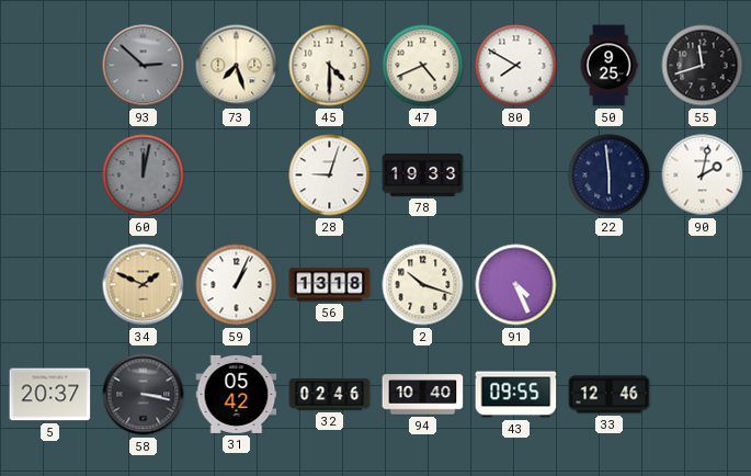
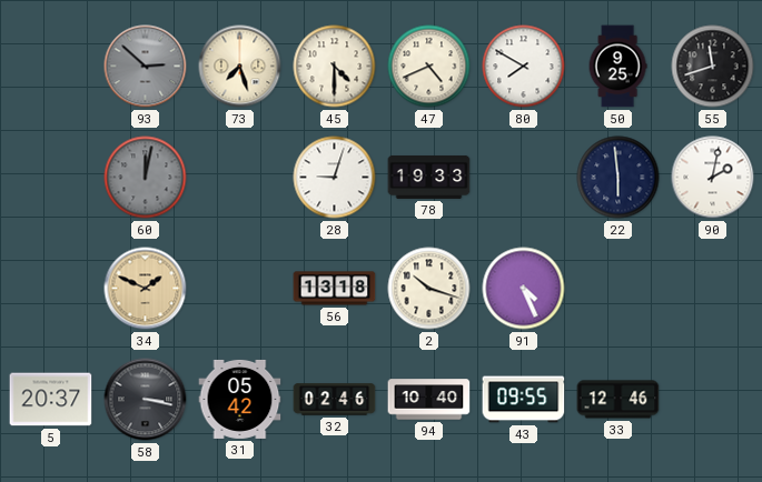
59: 1:04 -> none
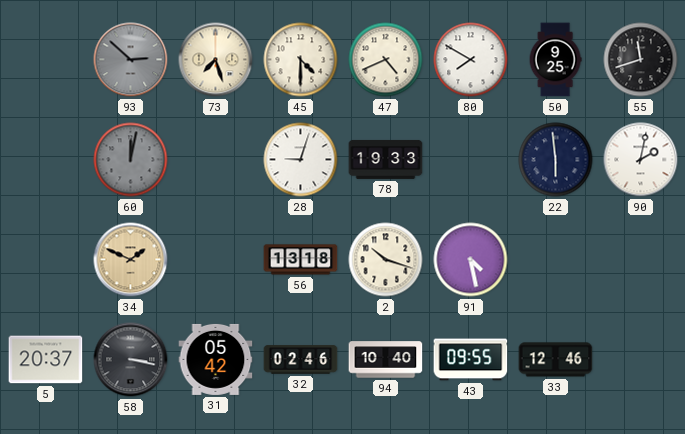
91: 4:26 -> 4:28
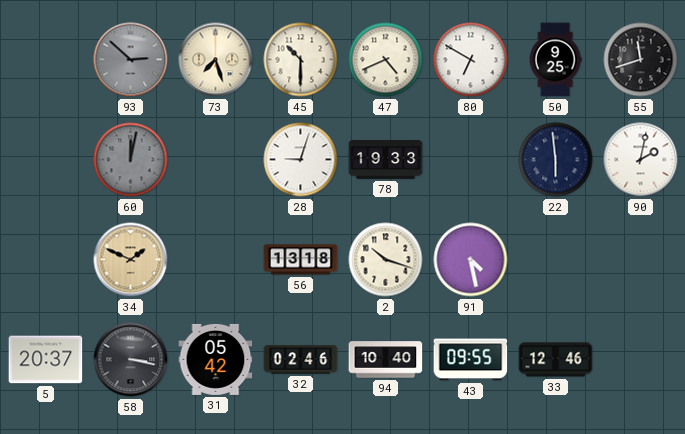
45: 4:30 -> 10:30
80: 7:50 -> 6:50
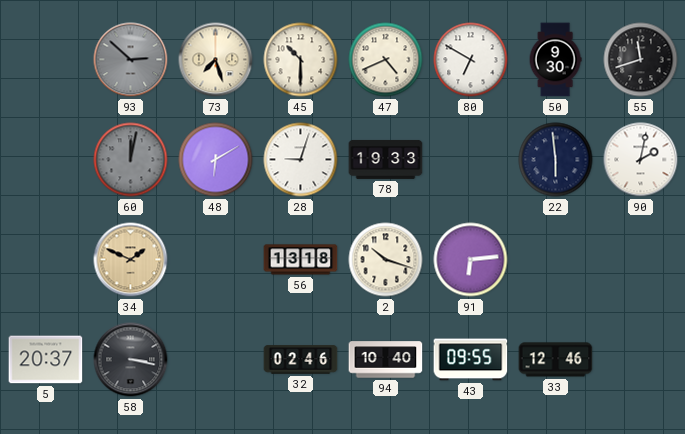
50: 9:25 -> 9:30
48: none -> 6:10
91: 4:28 -> 6:14
31: 05:42 -> none
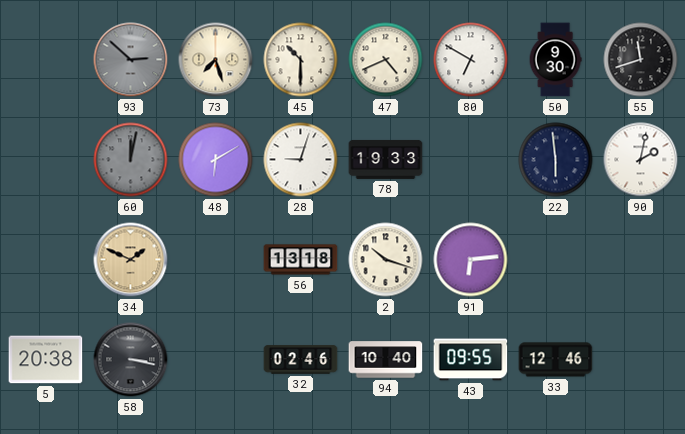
5: 20:37 -> 20:38
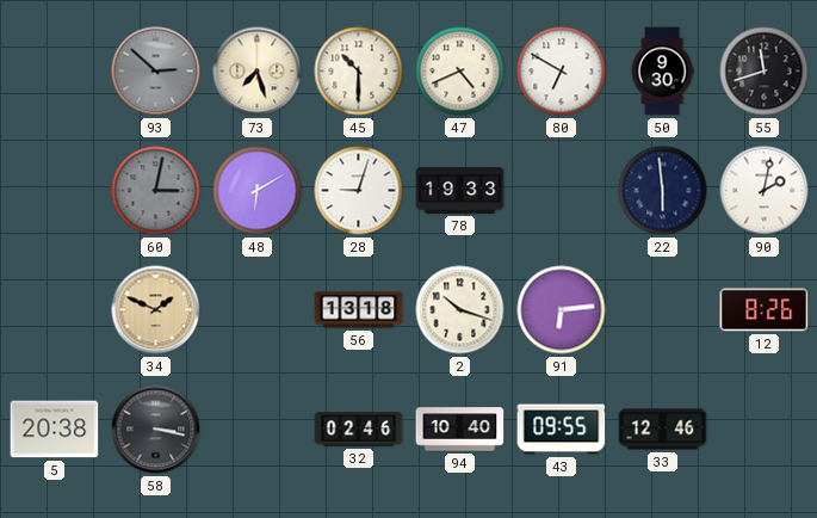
60: 12:02 -> 3:02
12: none -> 8:26
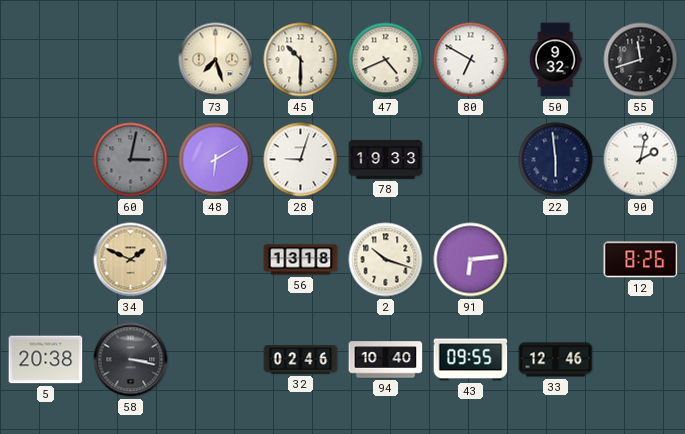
93: 2:52 -> none
50: 9:30 -> 9:32
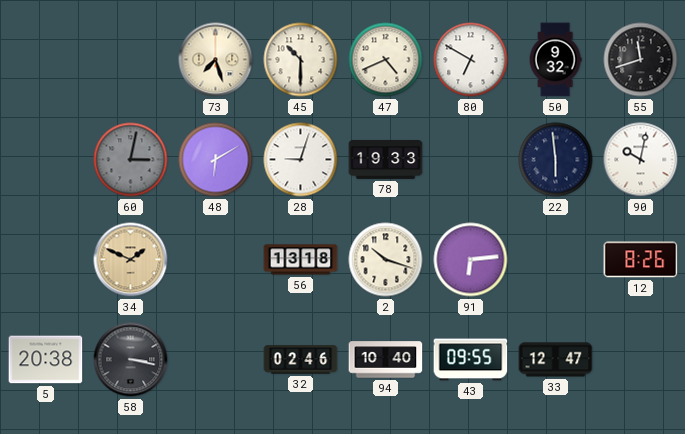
90: 2:02 -> 10:02
33: 12:46 -> 12:47
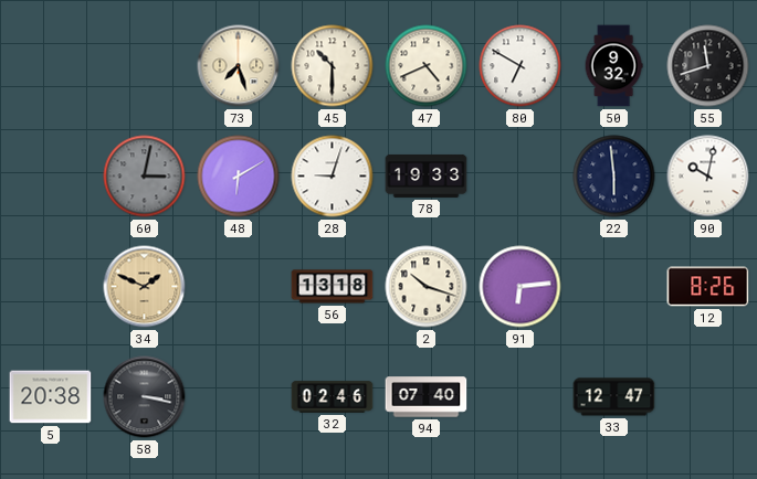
94: 10:40 -> 07:40
43: 09:55 -> none
